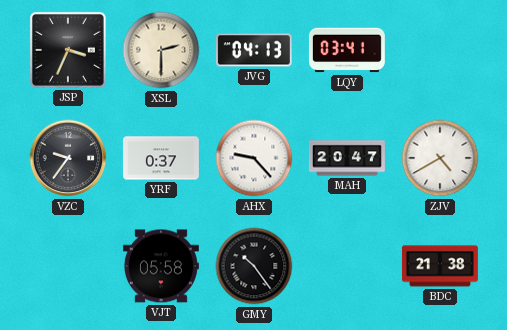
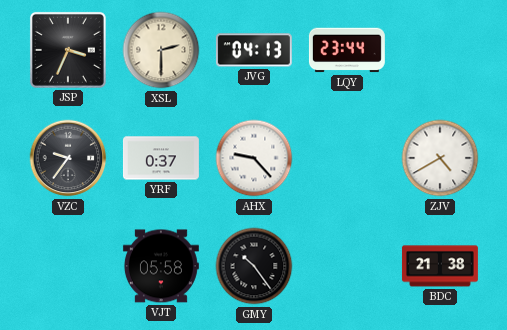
LQY: 03:41 -> 23:44
MAH: 20:47 -> none
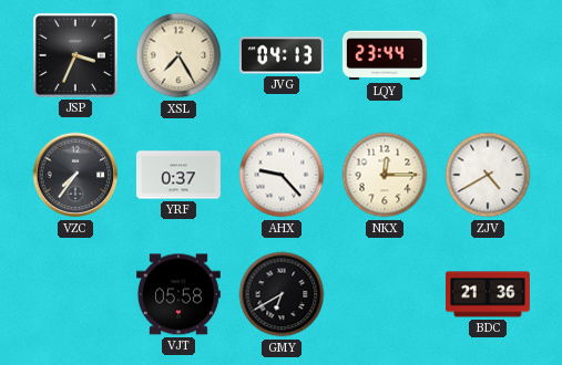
XSL: 2:30 -> 7:25
VZC: 9:36 -> 7:36
NKX: none -> 12:15
GMY: 10:24 -> 6:40
BDC: 21:38 -> 21:36
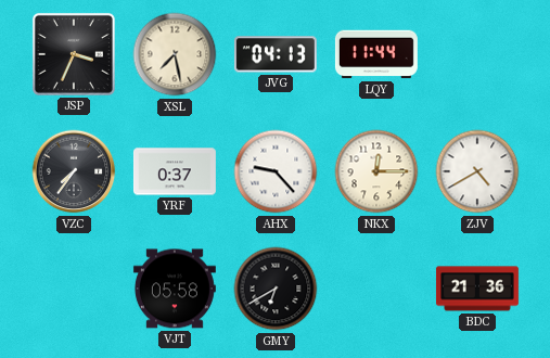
XSL: 7:25 -> 7:28
LQY: 23:44 -> 11:44
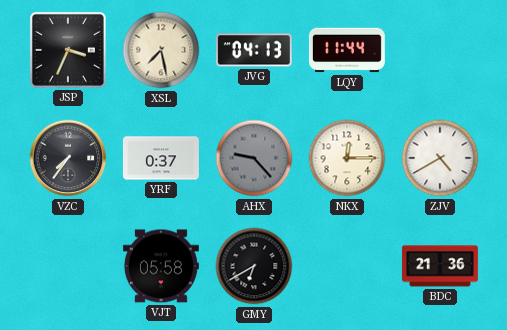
AHX dial: white -> grey
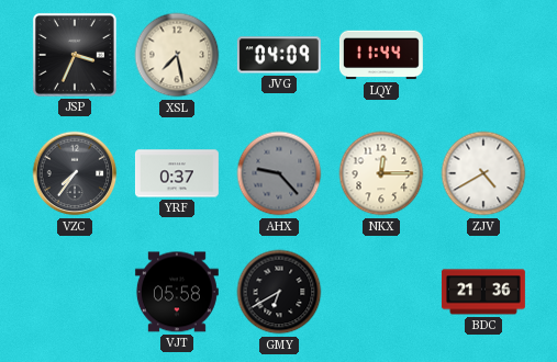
JVG: 04:13 -> 04:09
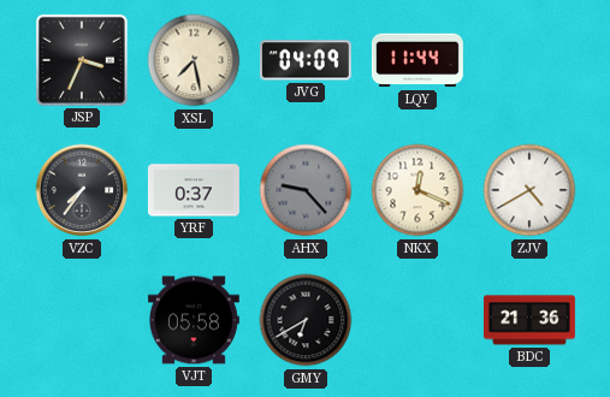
NKX: 12:15 -> 12:19
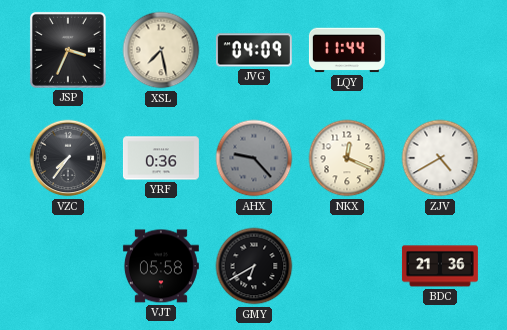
YRF: 0:37 -> 0:36
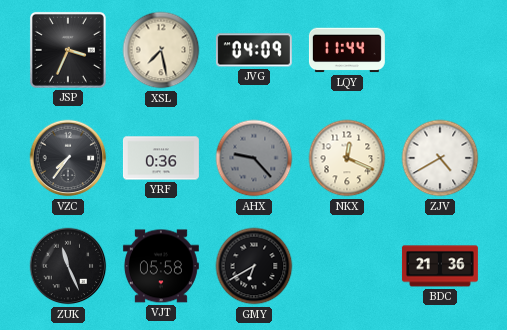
ZUK: none -> 11:26
